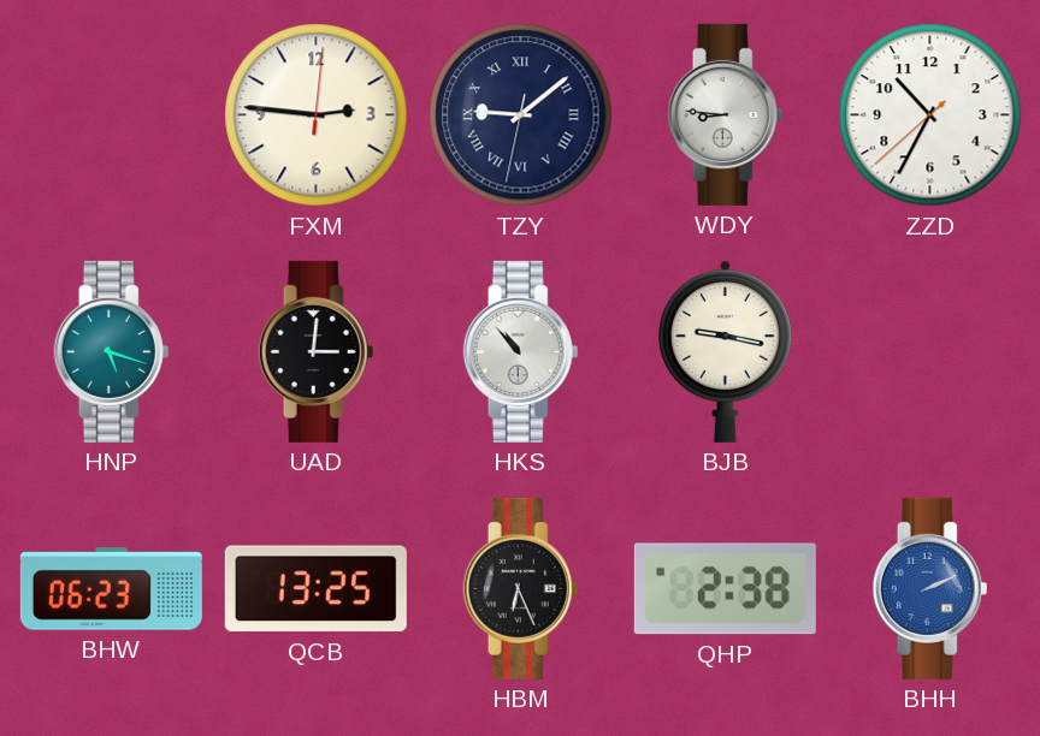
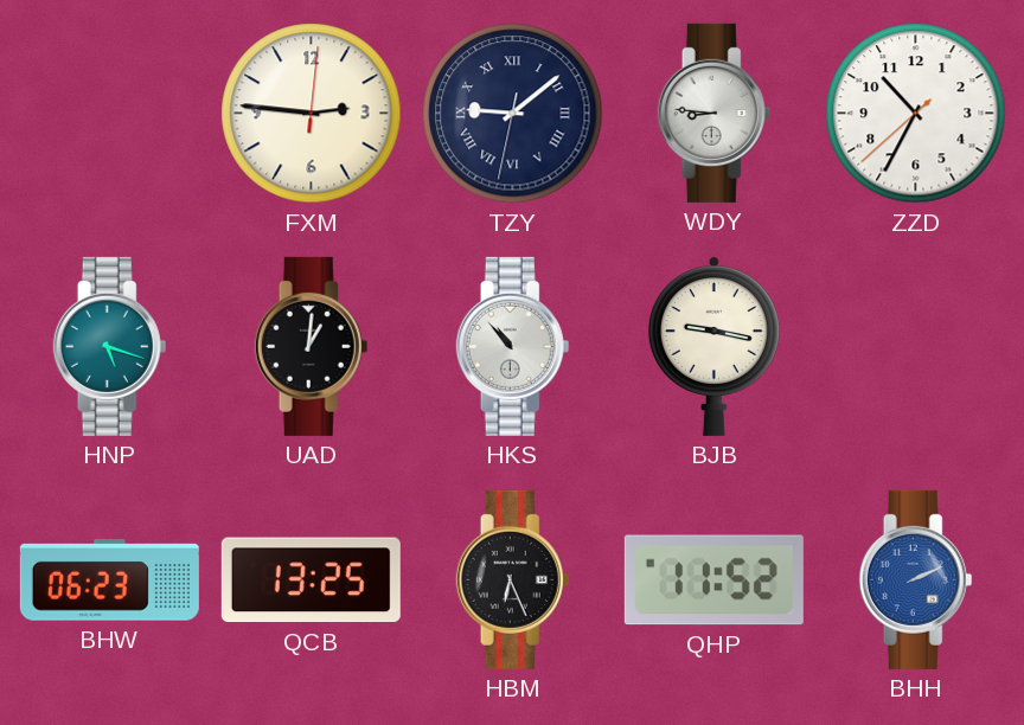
UAD: 3:01 -> 1:01
QHP: 2:38 -> 11:52
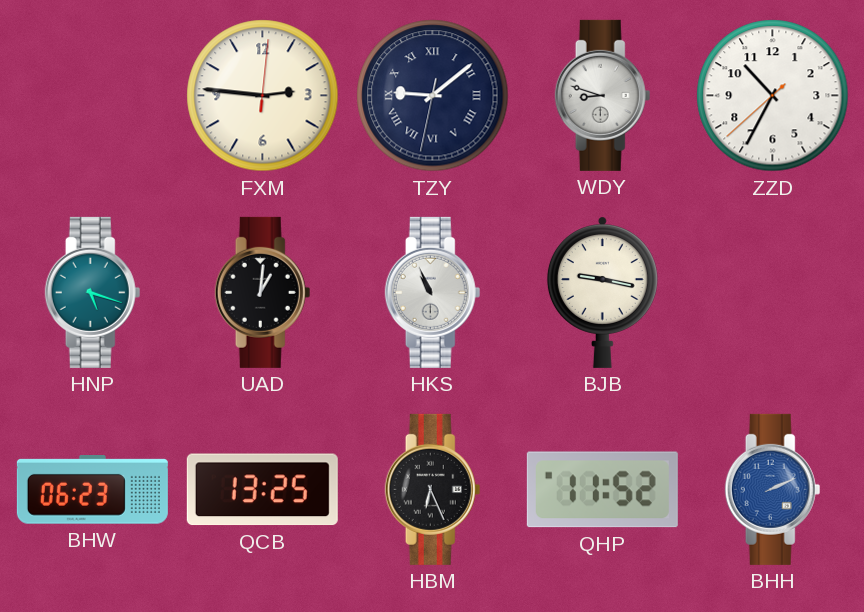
WDY: 8:46 -> 8:48
HKS: 10:53 -> 10:56
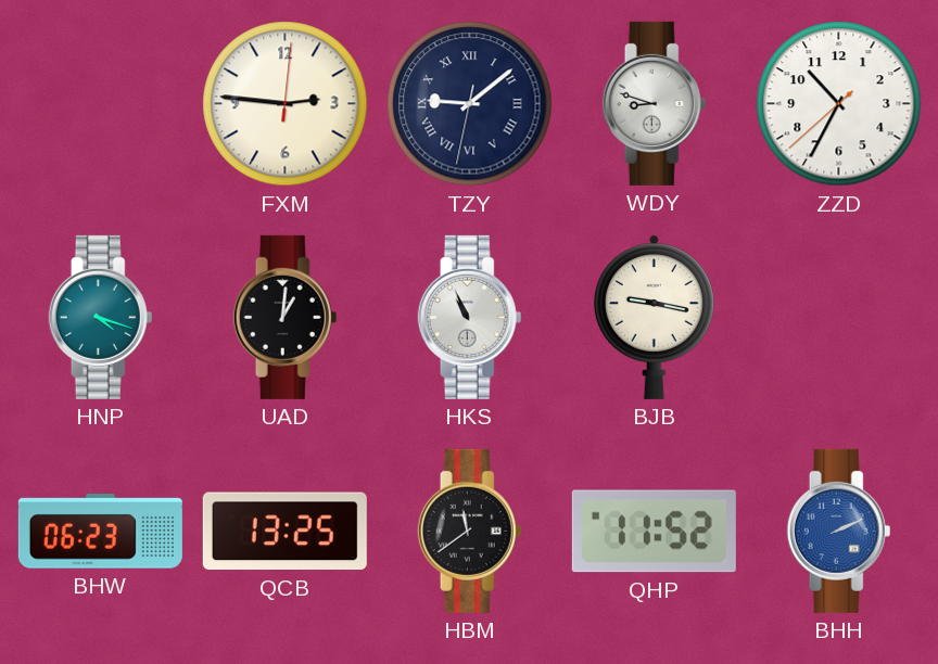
HNP: 5:18 -> 4:18
HBM: 6:26 -> 11:39
